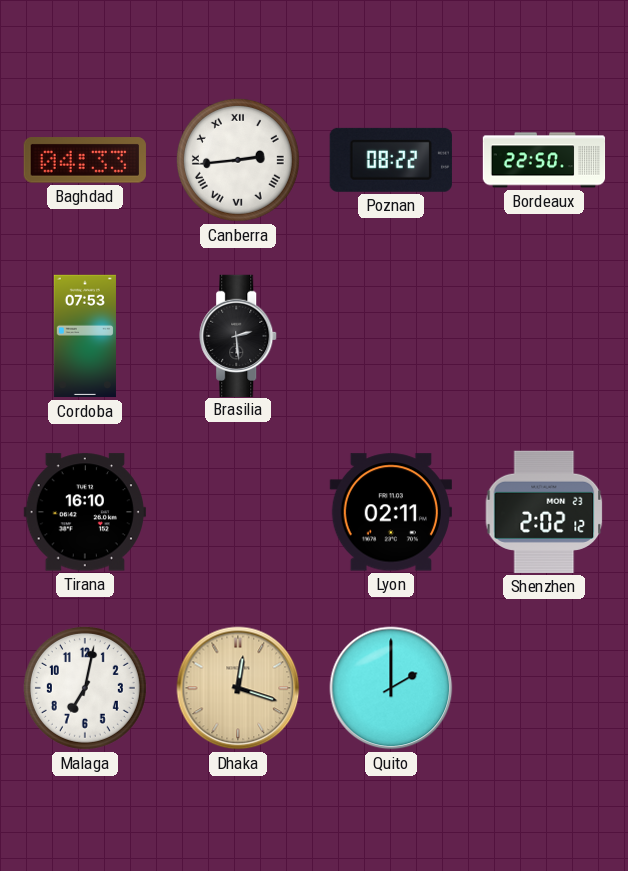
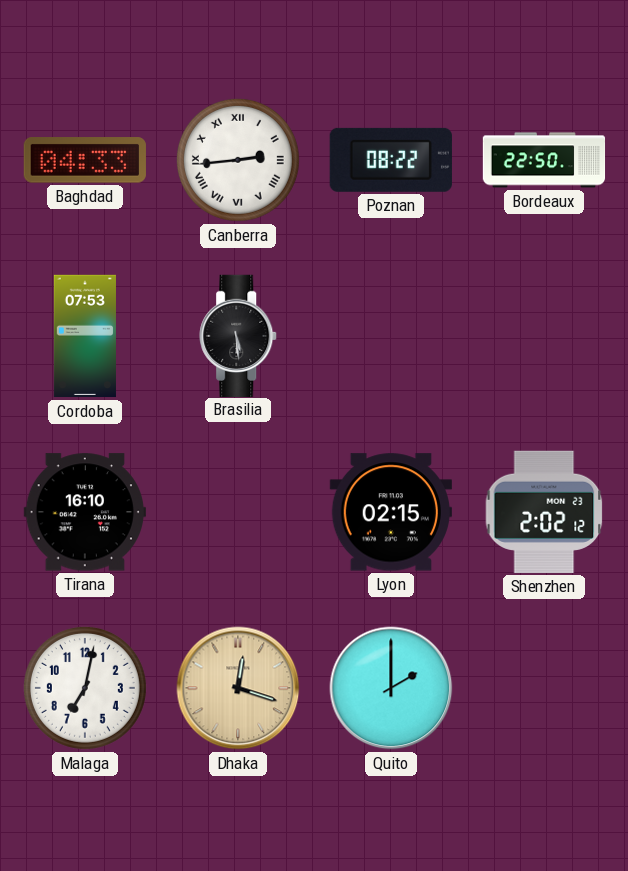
Brasilia: 2:29 -> 5:29
Lyon: 02:11 -> 02:15
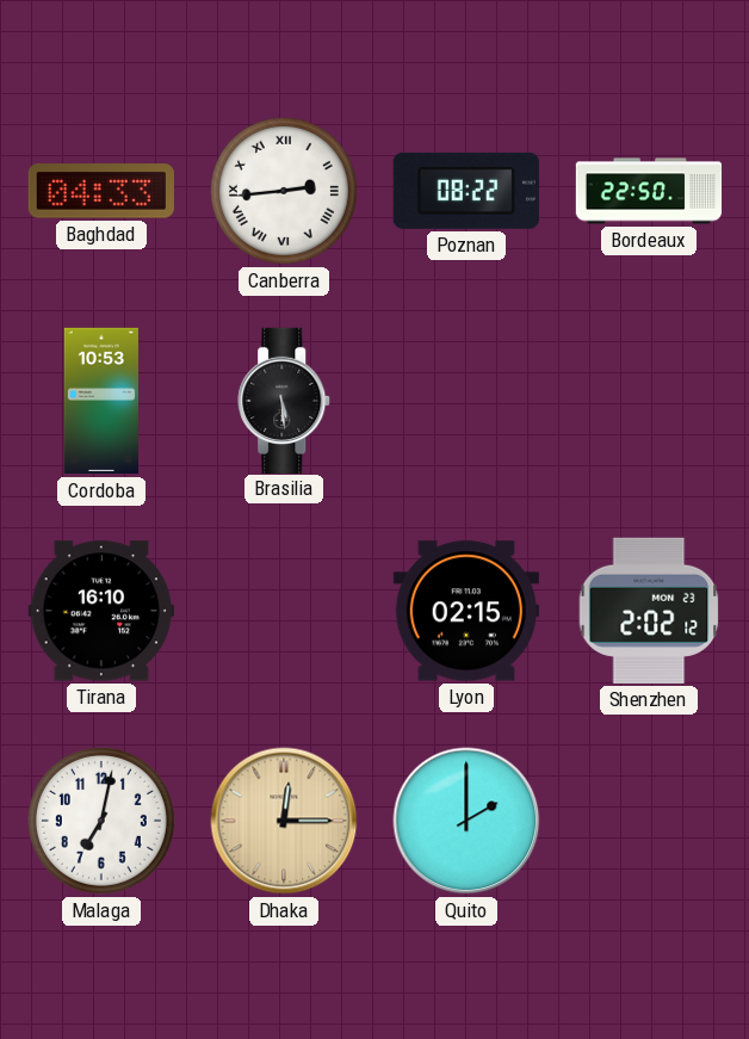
Cordoba: 07:53 -> 10:53
Dhaka: 12:18 -> 12:15
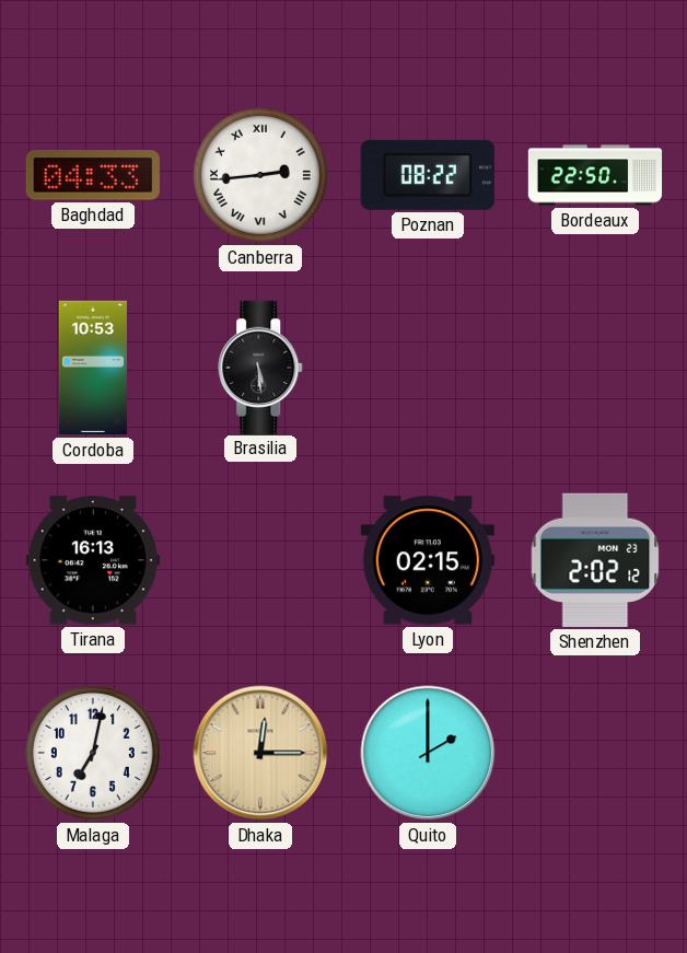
Tirana: 16:10 -> 16:13
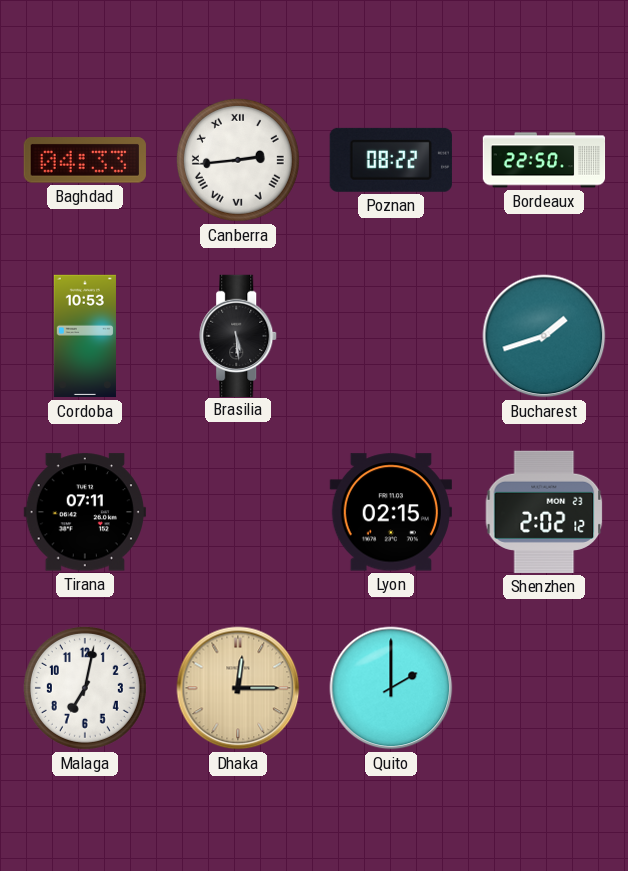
Bucharest: none -> 1:42
Tirana: 16:13 -> 07:11
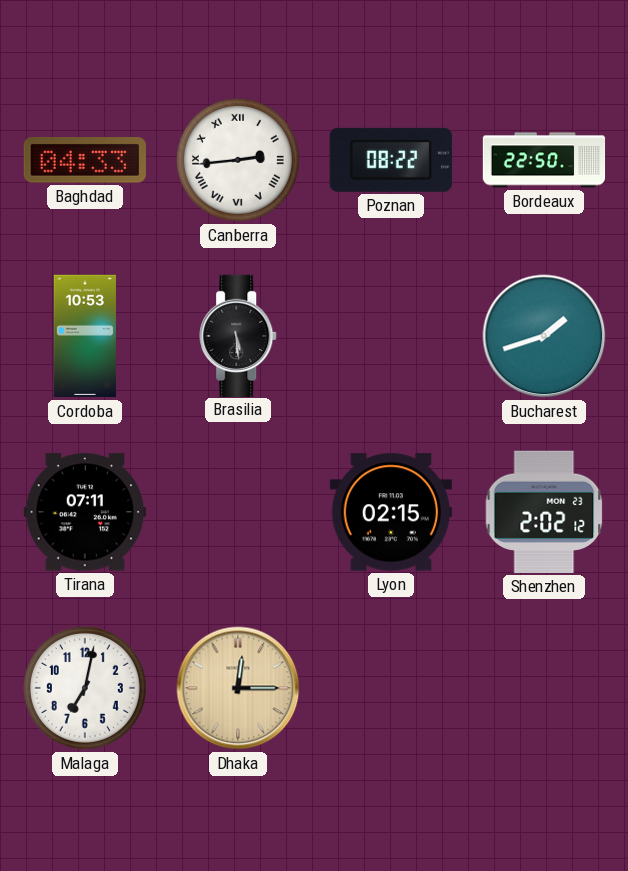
Quito: 2:00 -> none
